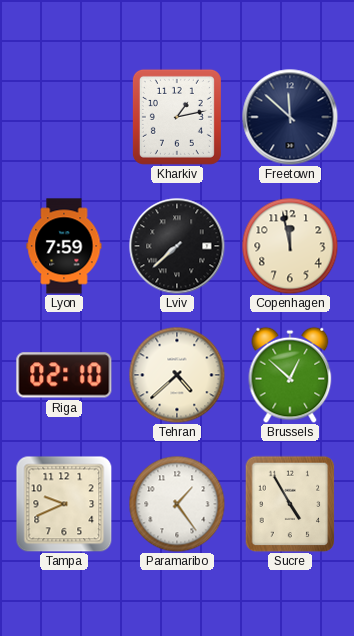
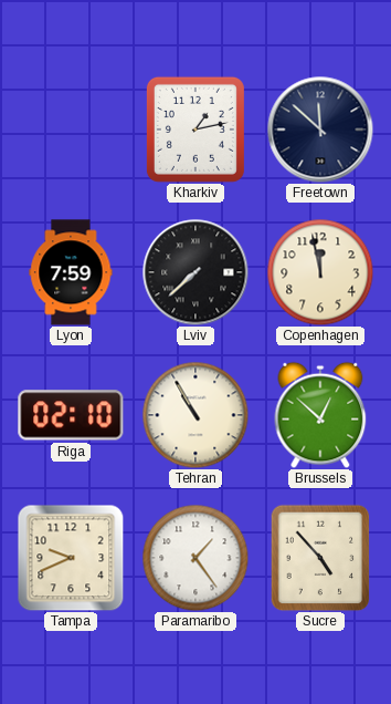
Tehran: 4:38 -> 10:55
Sucre: 4:55 -> 4:53
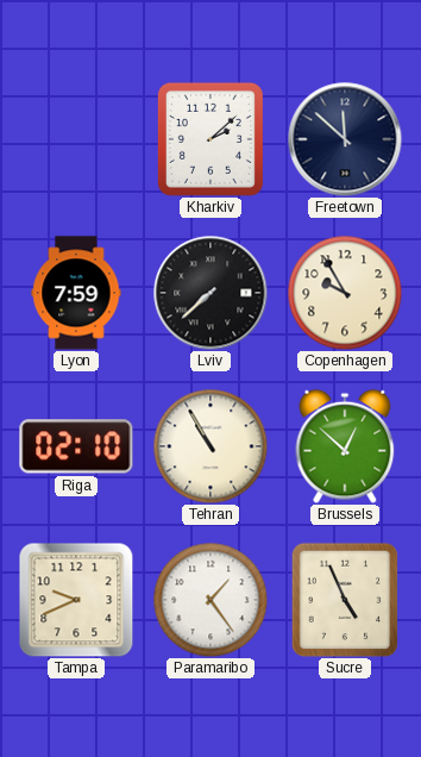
Kharkiv: 1:13 -> 2:08
Copenhagen: 11:58 -> 9:55
Sucre: 4:53 -> 4:56
